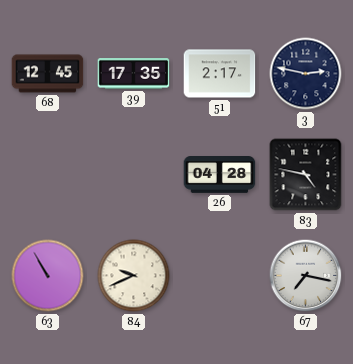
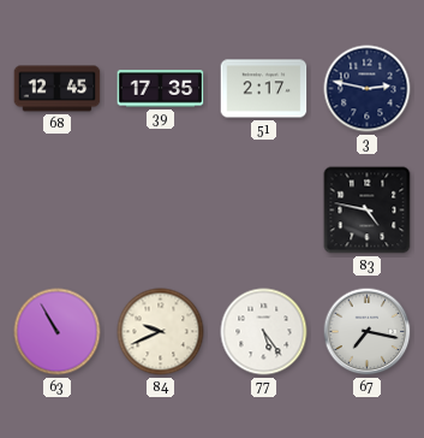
26: 04:28 -> none
77: none -> 5:24
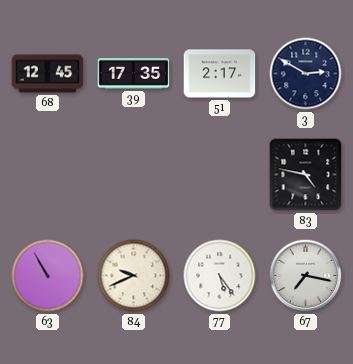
3: 2:47 -> 2:50
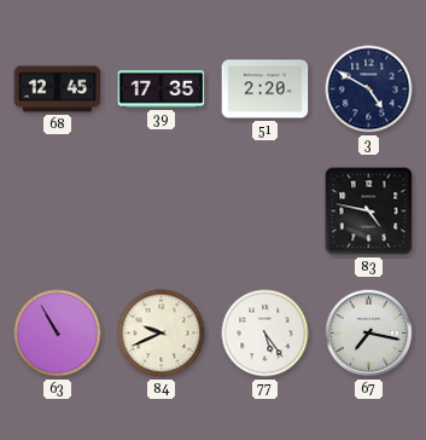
51: 2:17 -> 2:20
3: 2:50 -> 4:50
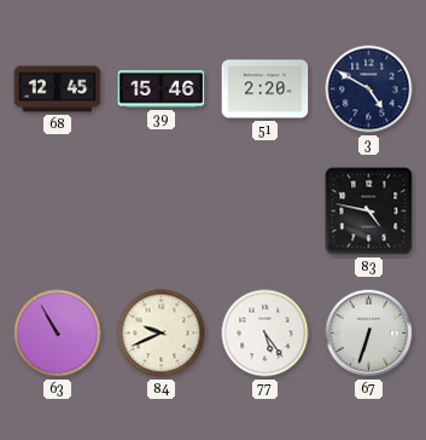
39: 17:35 -> 15:46
67: 7:17 -> 6:33
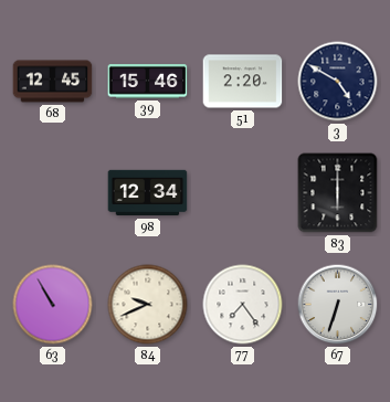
98: none -> 12:34
83: 4:47 -> 6:00
77: 5:24 -> 7:24
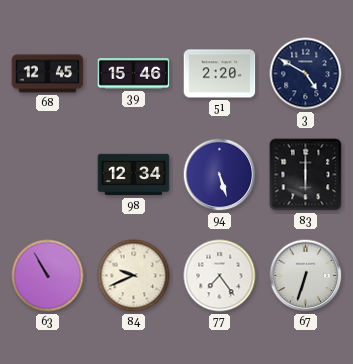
94: none -> 5:27
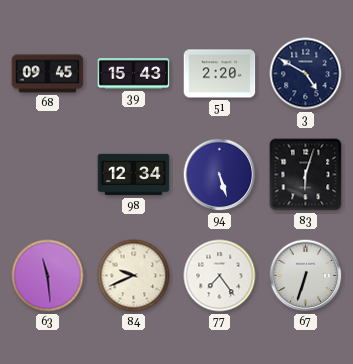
68: 12:45 -> 09:45
39: 15:46 -> 15:43
83: 6:00 -> 6:03
63: 10:55 -> 11:29
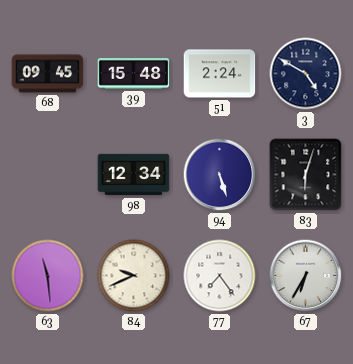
39: 15:43 -> 15:48
51: 2:20 -> 2:24
67: 6:33 -> 6:35
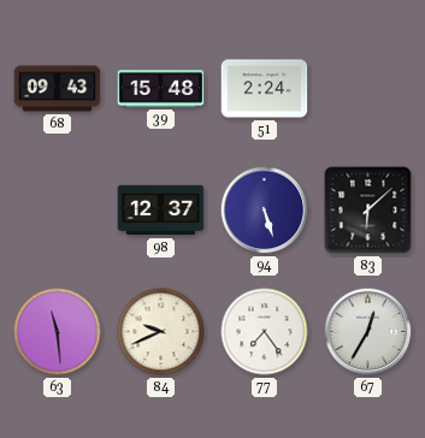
68: 09:45 -> 09:43
3: 4:50 -> none
98: 12:34 -> 12:37
83: 6:03 -> 6:08
67: 6:35 -> 12:35
